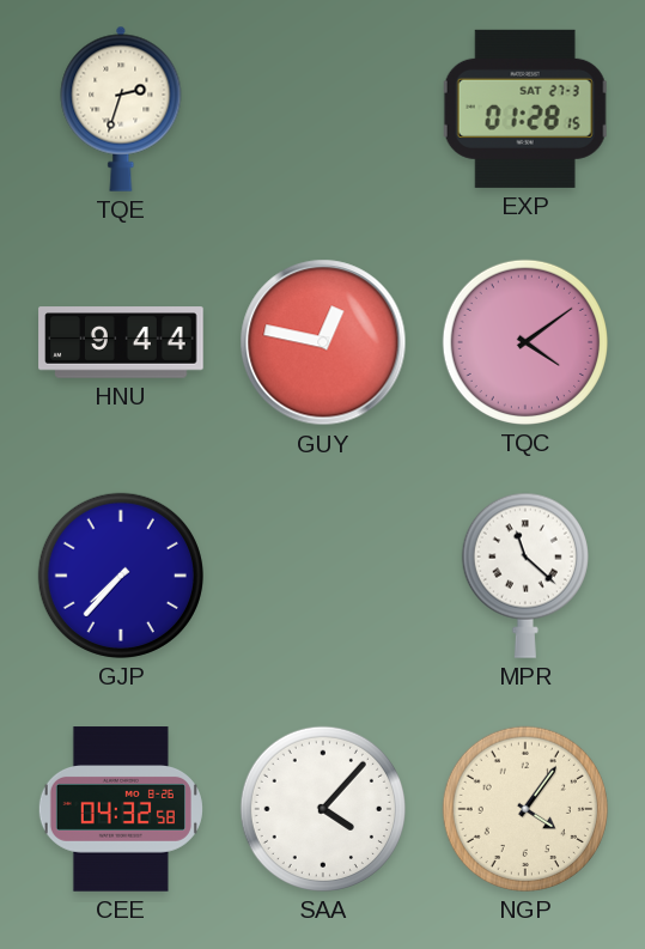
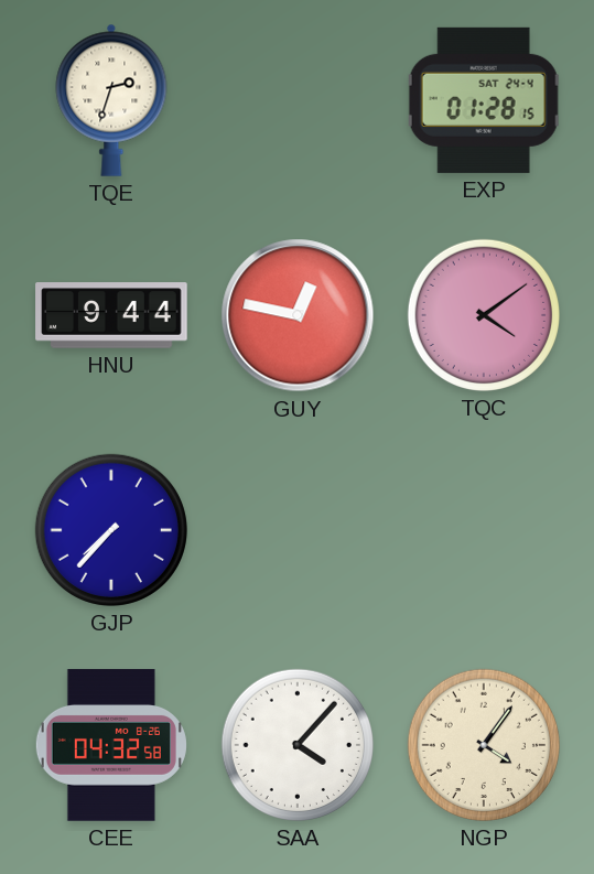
EXP date: SAT 27-3 -> SAT 24-4
MPR: 11:22 -> none
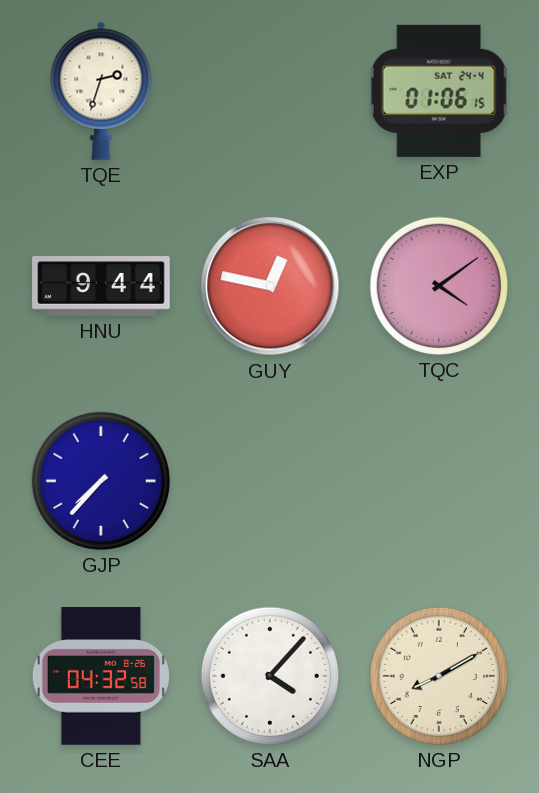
EXP: 01:28 -> 01:06
NGP: 4:06 -> 8:10
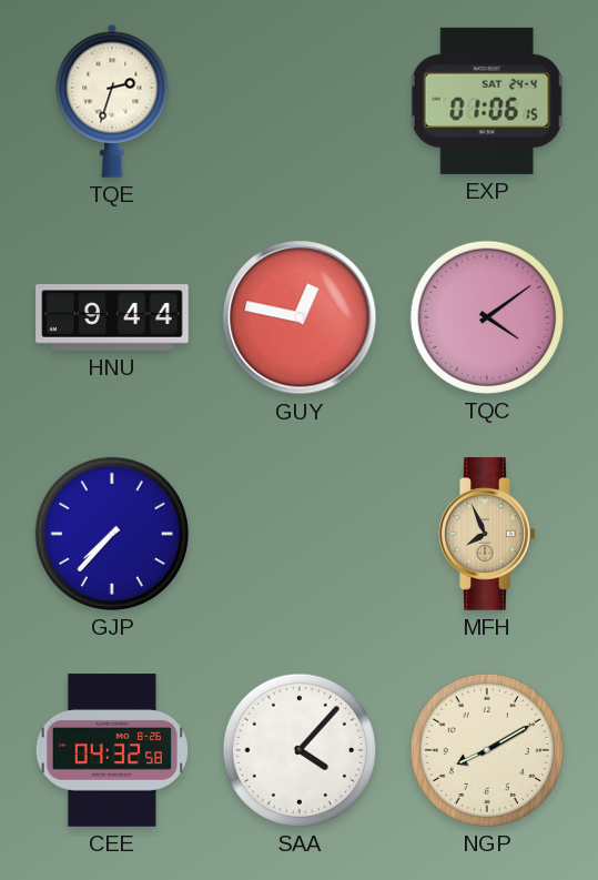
MFH: none -> 7:56
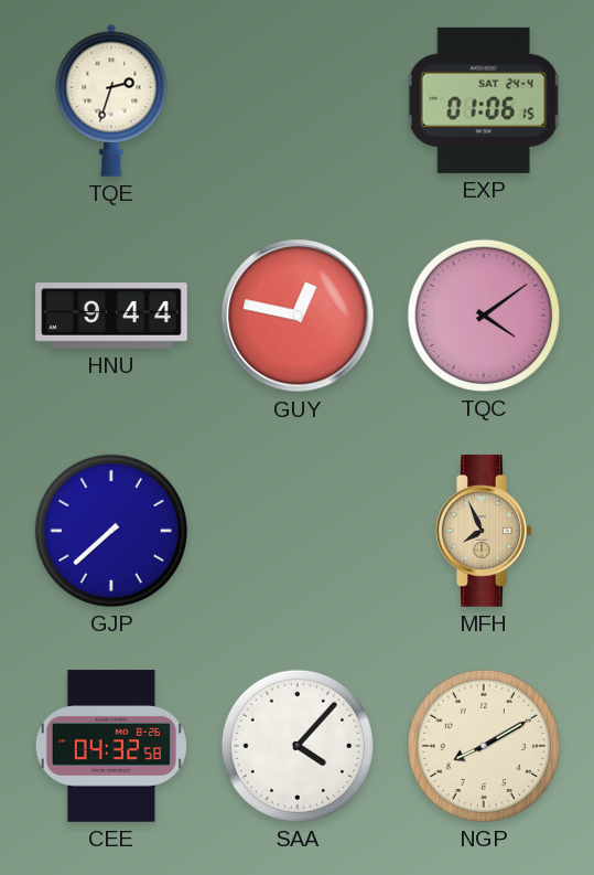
GJP: 7:37 -> 7:38
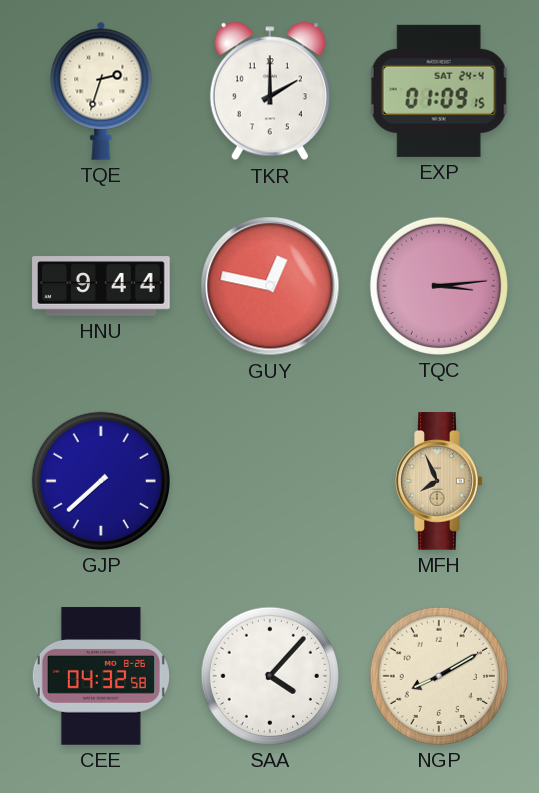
TKR: none -> 2:00
EXP: 01:06 -> 01:09
TQC: 4:09 -> 3:14
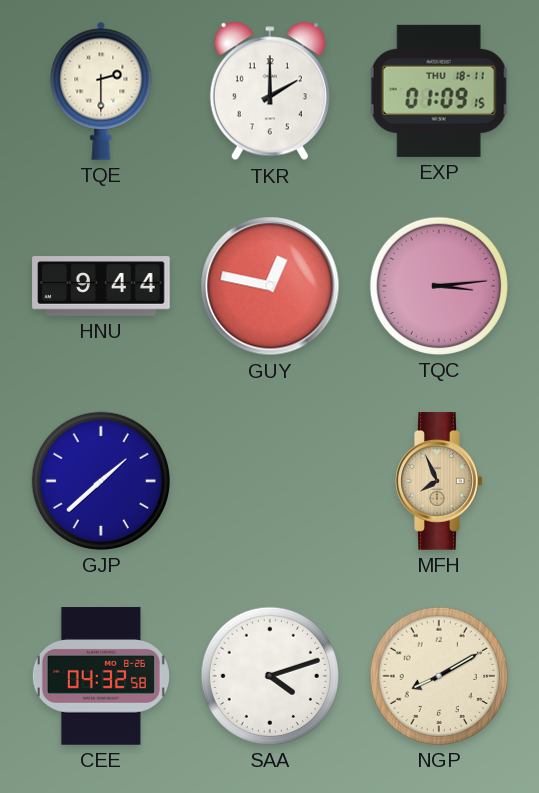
TQE: 2:33 -> 2:30
EXP date: SAT 24-4 -> THU 18-11
GJP: 7:38 -> 1:38
SAA: 4:07 -> 4:12
